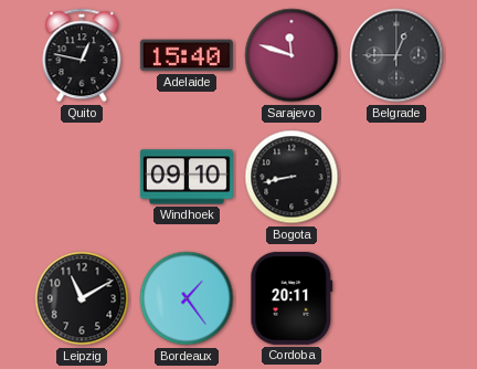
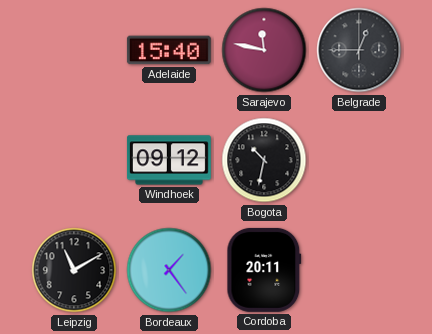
Quito: 12:47 -> none
Sarajevo: 11:48 -> 11:47
Windhoek: 09:10 -> 09:12
Bogota: 8:43 -> 10:32
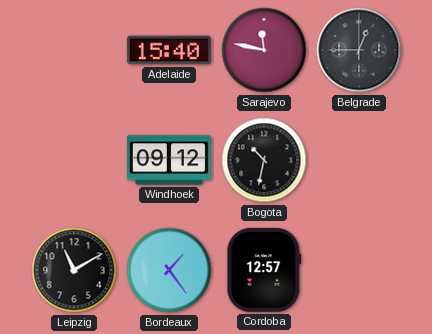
Cordoba: 20:11 -> 12:57
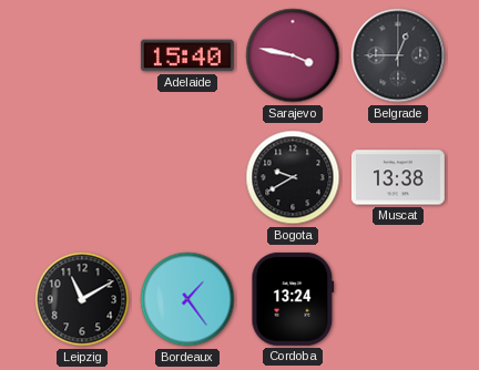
Sarajevo: 11:47 -> 3:47
Windhoek: 09:12 -> none
Bogota: 10:32 -> 9:40
Muscat: none -> 13:38
Cordoba: 12:57 -> 13:24
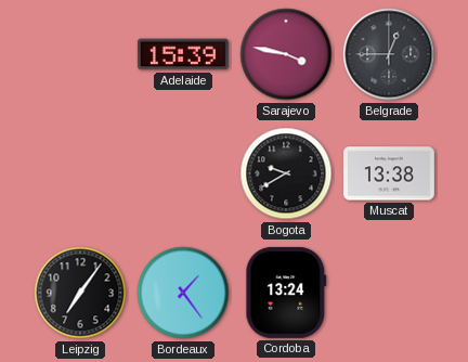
Adelaide: 15:40 -> 15:39
Leipzig: 11:10 -> 7:06
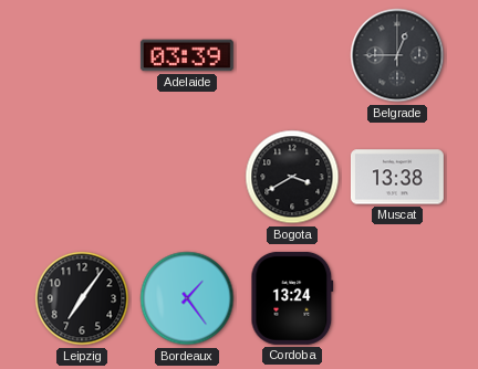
Adelaide: 15:39 -> 03:39
Sarajevo: 3:47 -> none
Bogota: 9:40 -> 3:40
